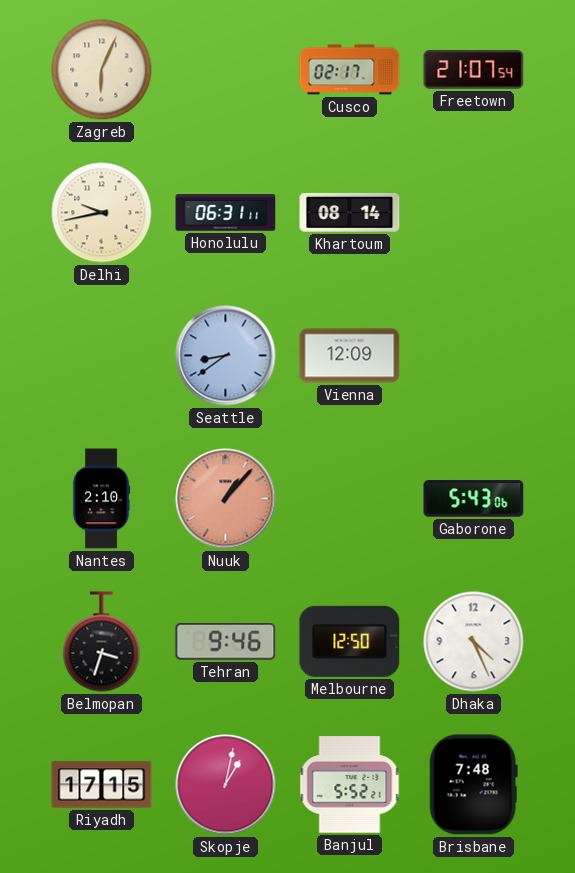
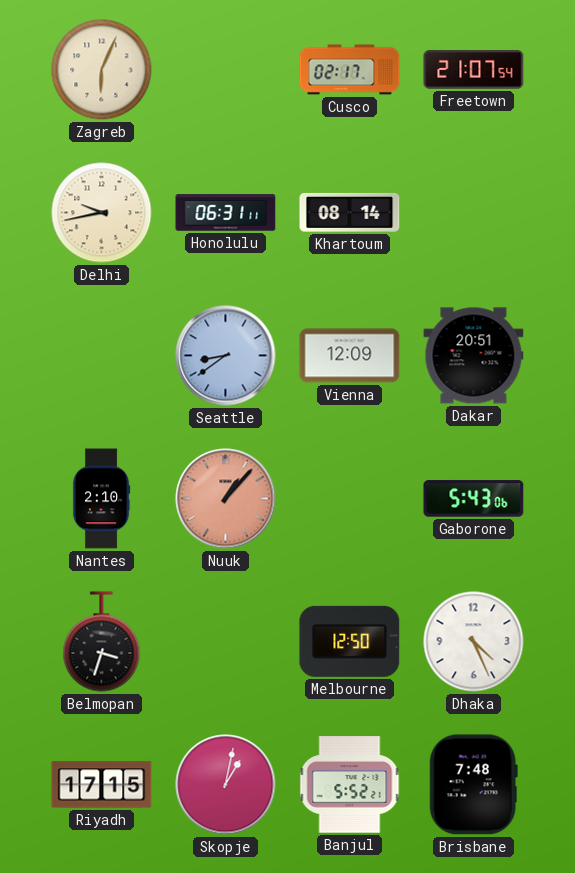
Dakar: none -> 20:51
Tehran: 9:46 -> none
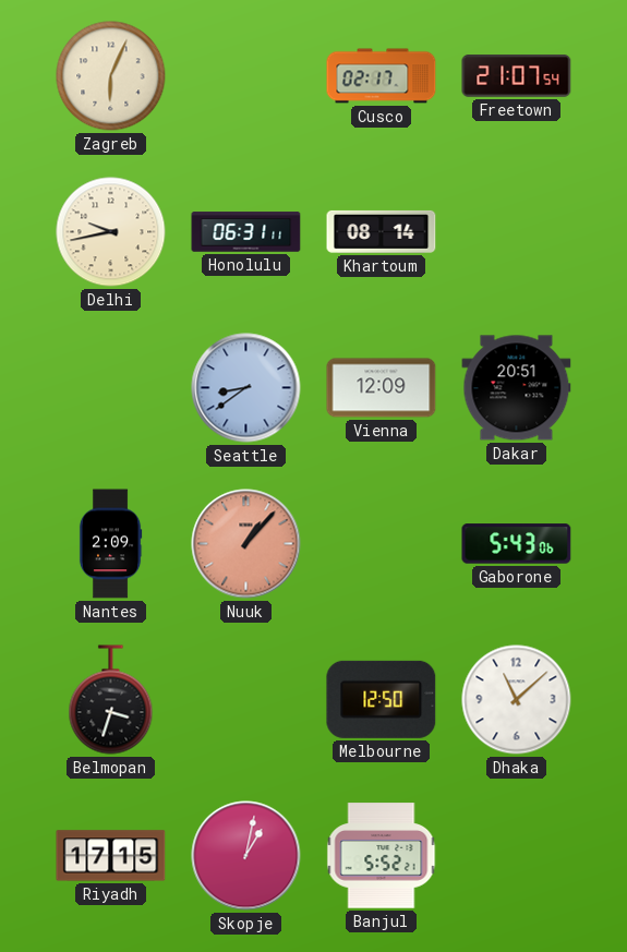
Nantes: 2:10 -> 2:09
Dhaka: 4:26 -> 11:08
Brisbane: 7:48 -> none
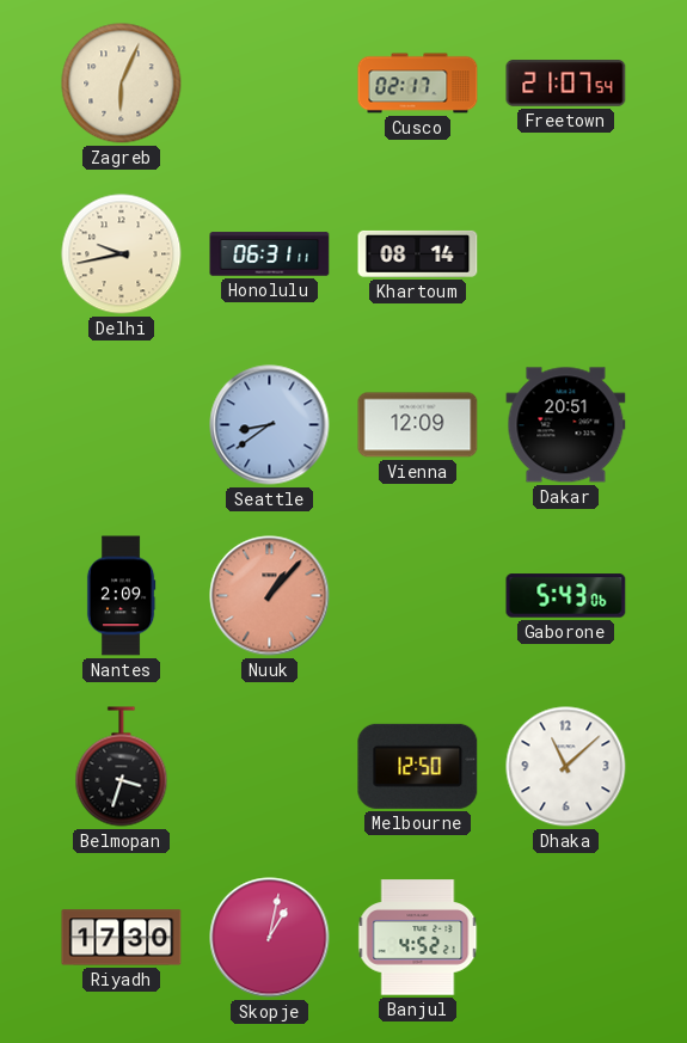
Riyadh: 17:15 -> 17:30
Banjul: 5:52 -> 4:52
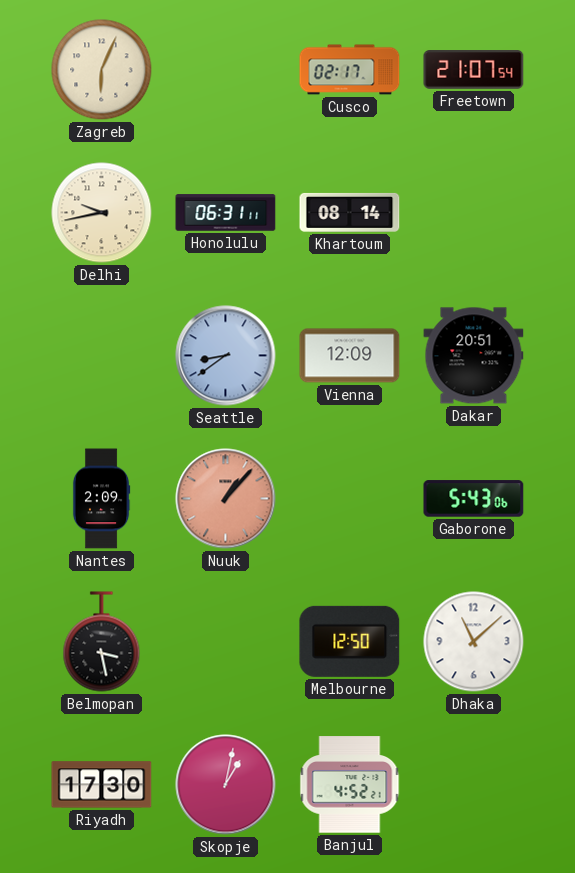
Belmopan: 3:33 -> 3:28
